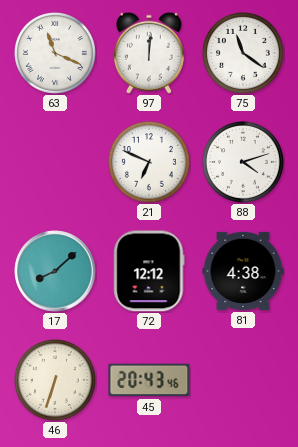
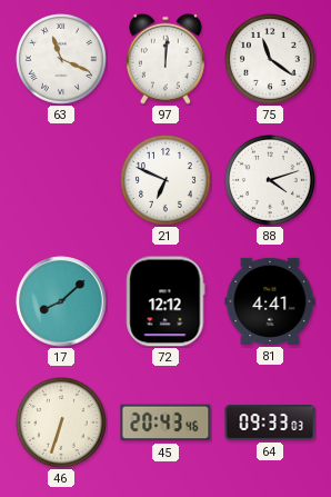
81: 4:38 -> 4:41
64: none -> 09:33
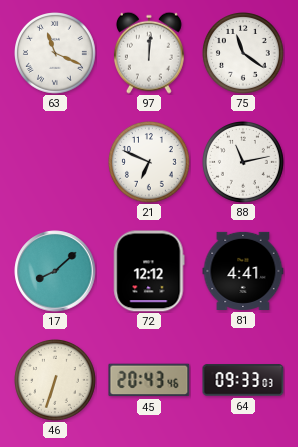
88: 4:12 -> 11:13
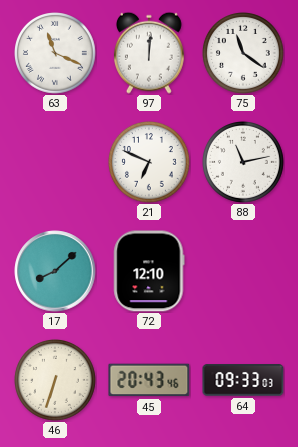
72: 12:12 -> 12:10
81: 4:41 -> none
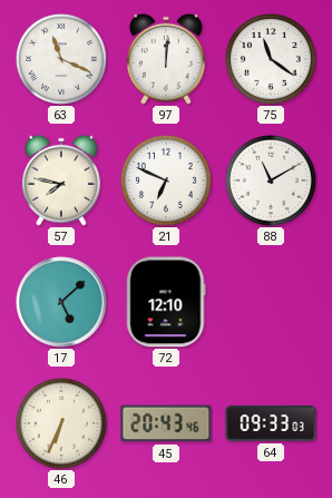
57: none -> 7:47
88: 11:13 -> 11:10
17: 8:08 -> 5:08
46: 6:33 -> 6:34
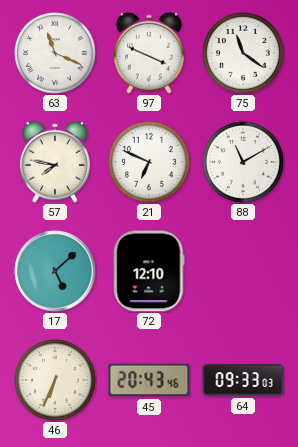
97: 12:01 -> 3:49
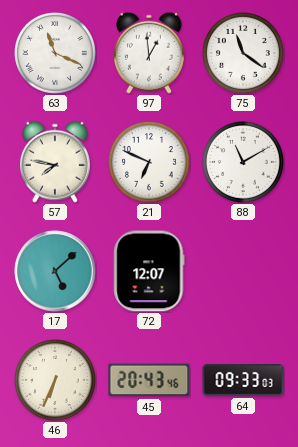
97: 3:49 -> 12:59
72: 12:10 -> 12:07
